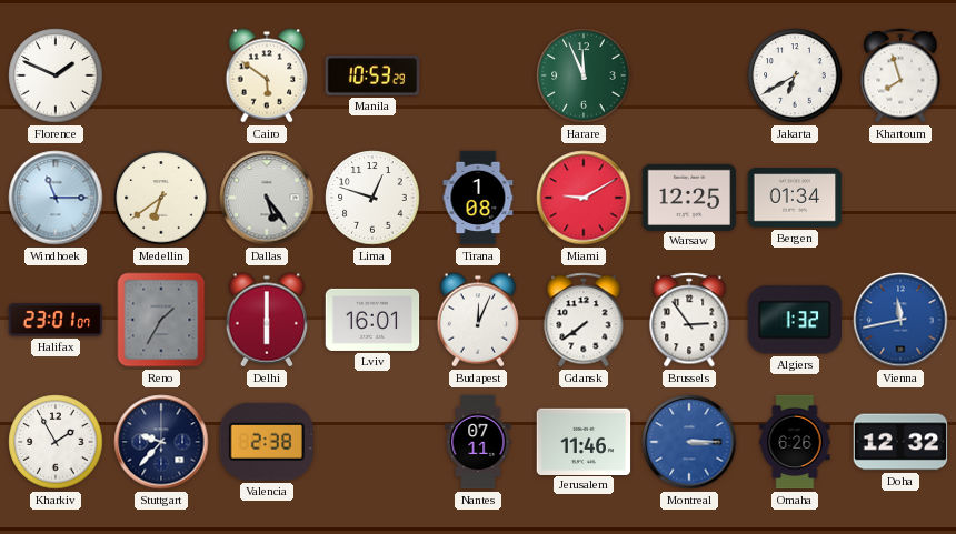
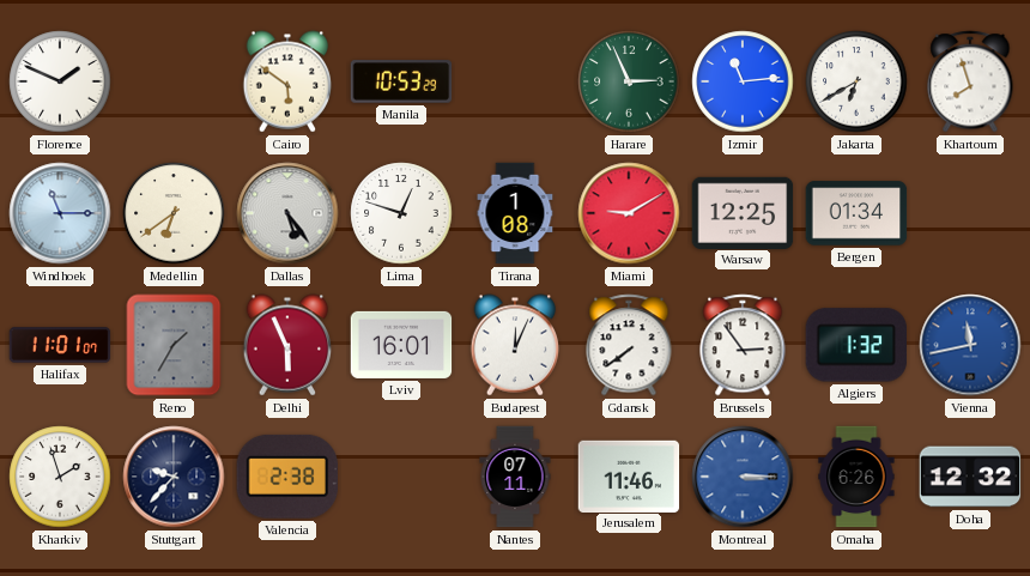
Harare: 11:56 -> 2:56
Izmir: none -> 11:14
Halifax: 23:01 -> 11:01
Delhi: 6:00 -> 5:56
Kharkiv: 1:55 -> 1:57
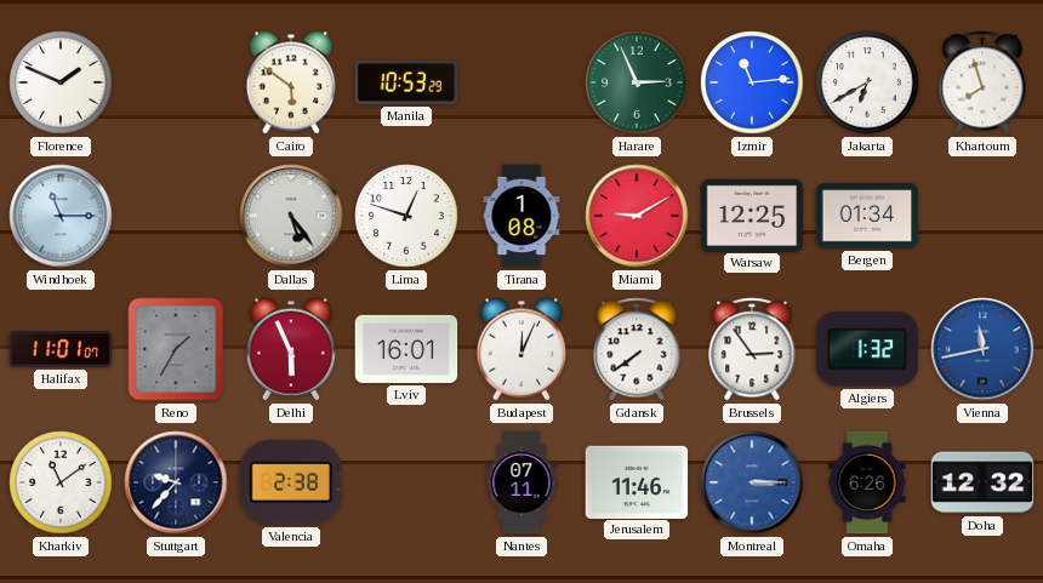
Medellin: 6:39 -> none
Kharkiv: 1:57 -> 11:09
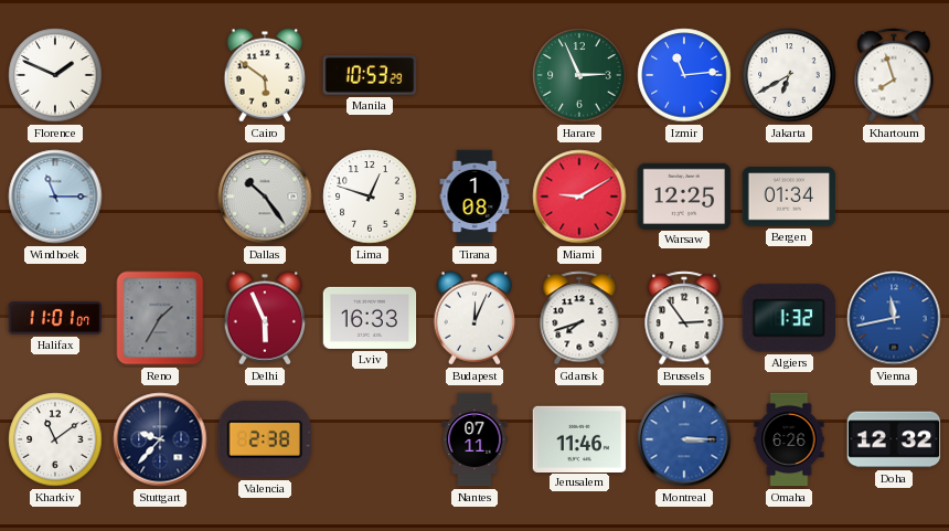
Dallas: 5:24 -> 10:24
Lviv: 16:01 -> 16:33
Gdansk: 7:39 -> 7:42
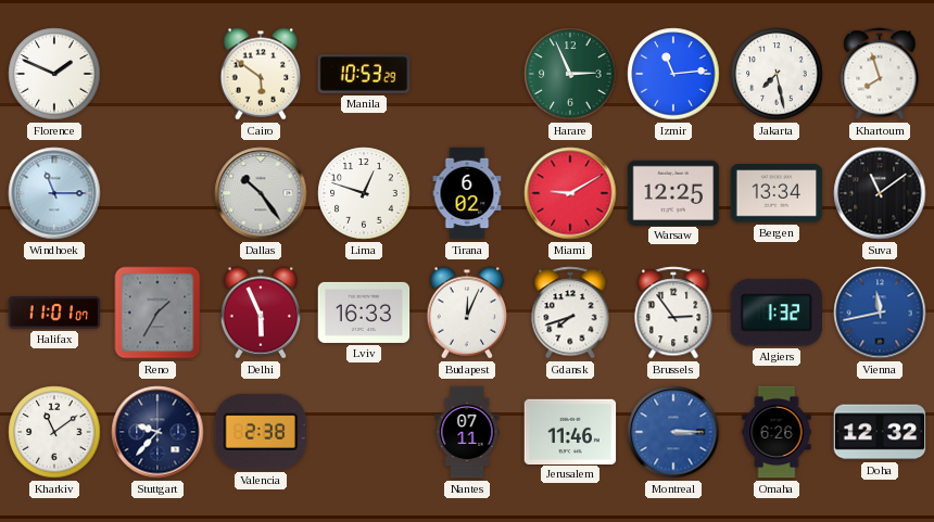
Jakarta: 6:40 -> 7:28
Tirana: 1:08 -> 6:02
Bergen: 01:34 -> 13:34
Suva: none -> 11:09
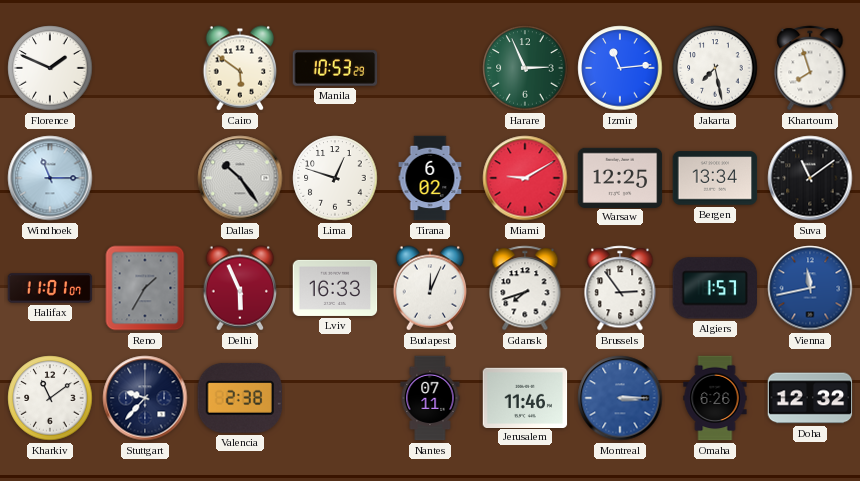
Algiers: 1:32 -> 1:57
